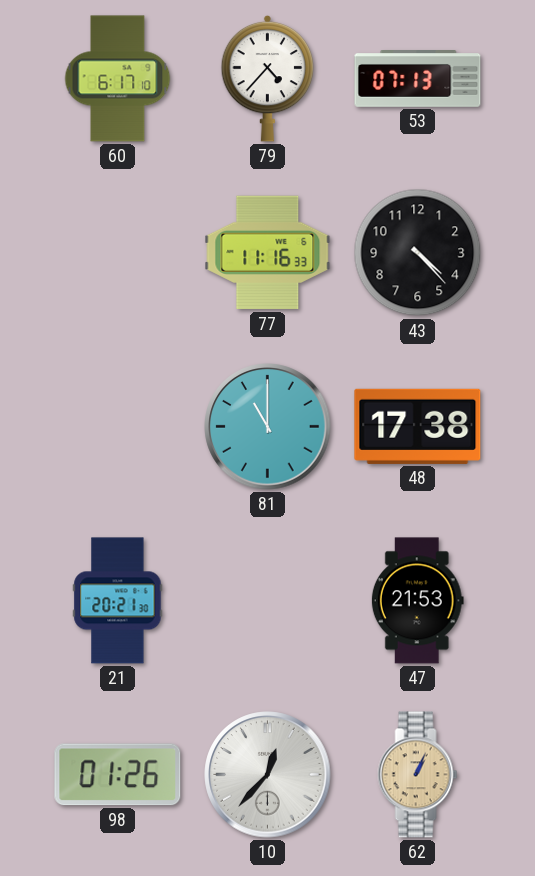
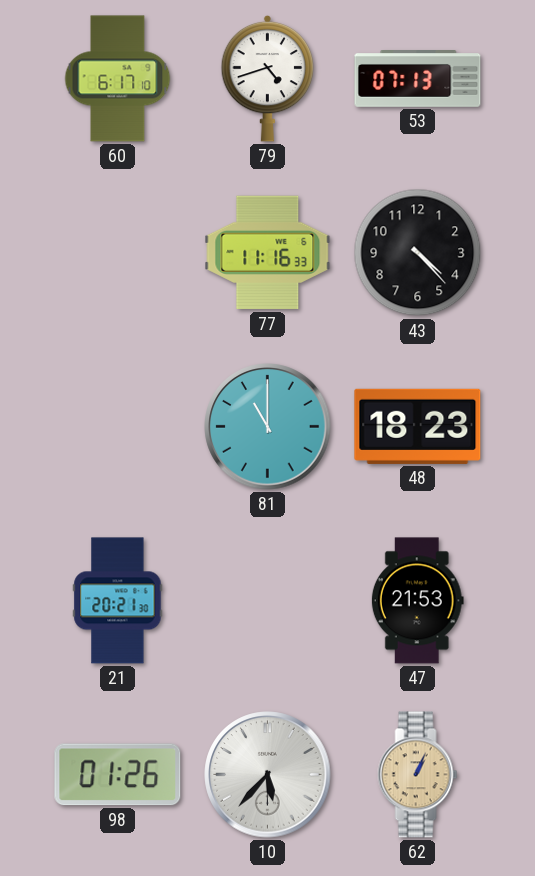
79: 4:37 -> 4:42
48: 17:38 -> 18:23
10: 12:37 -> 5:37
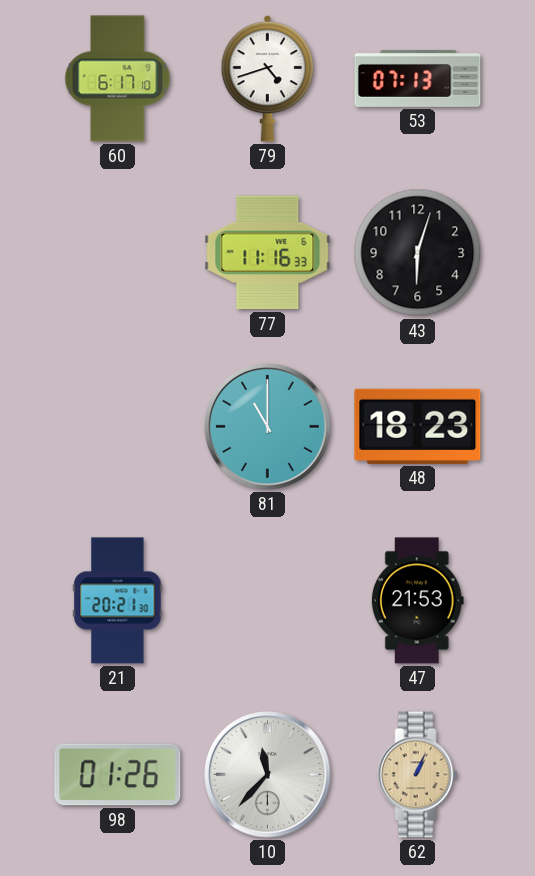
43: 4:23 -> 6:03
10: 5:37 -> 11:37
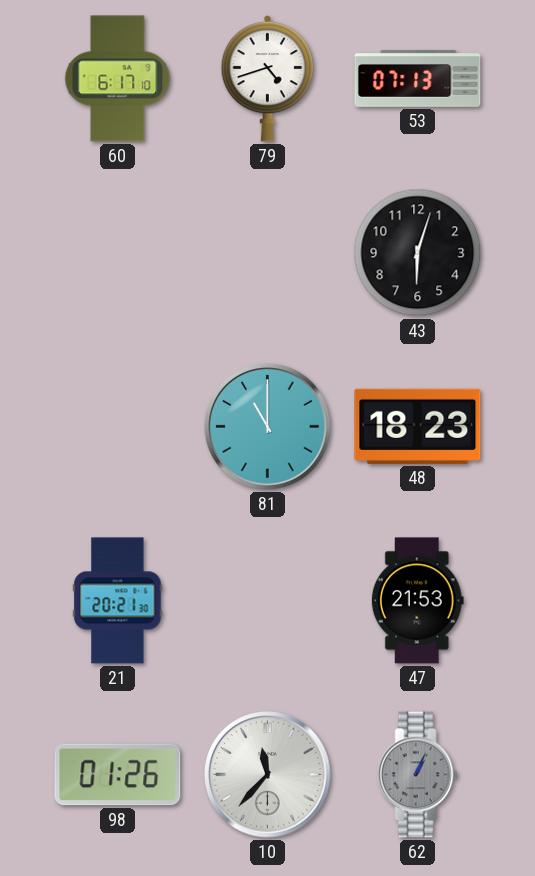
77: 11:16 -> none
62 dial: champagne -> grey
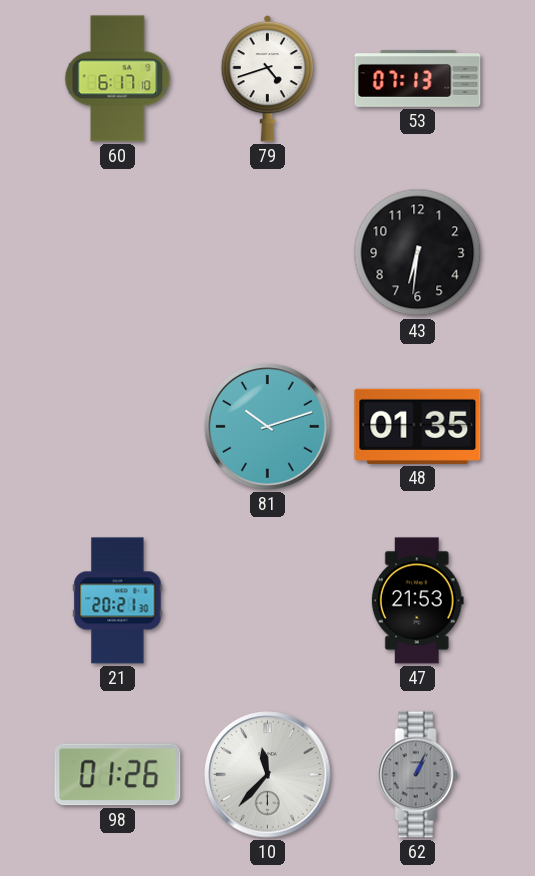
43: 6:03 -> 6:31
81: 11:00 -> 10:12
48: 18:23 -> 01:35
